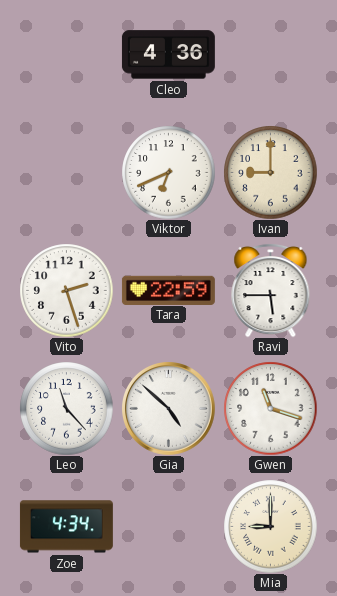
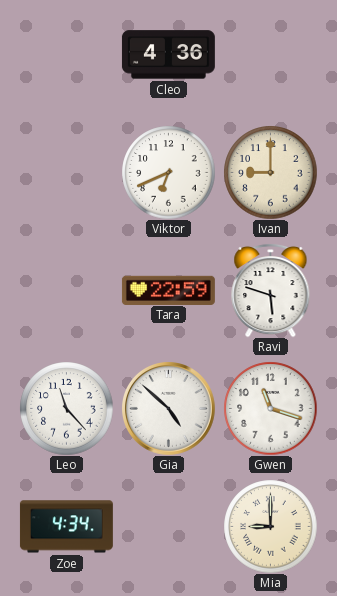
Vito: 2:27 -> none
Ravi: 5:45 -> 5:48
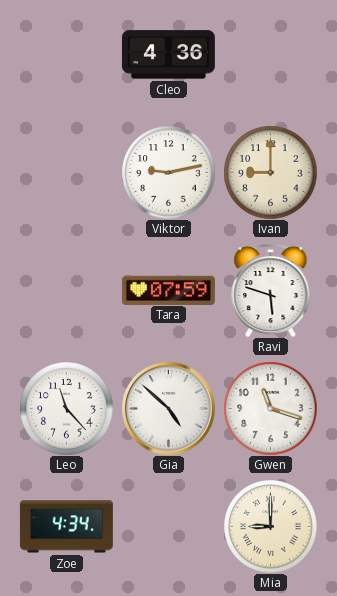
Viktor: 6:41 -> 9:13
Tara: 22:59 -> 07:59
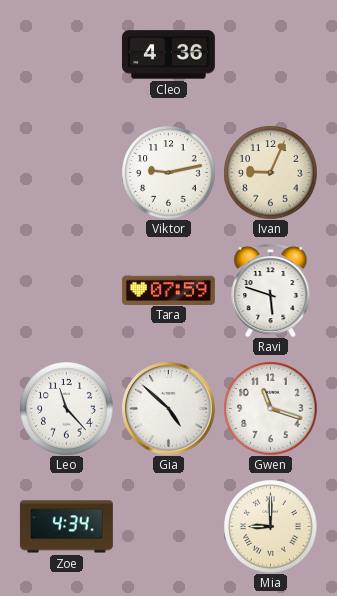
Ivan: 9:00 -> 9:04
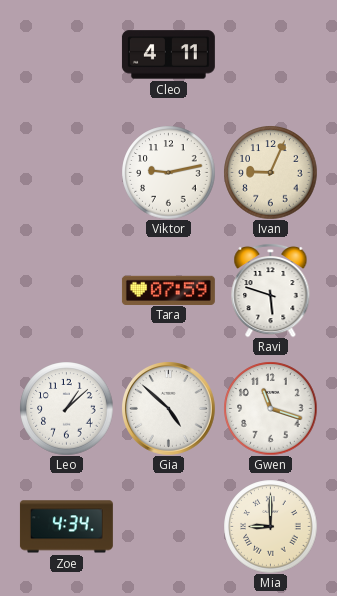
Cleo: 4:36 -> 4:11
Leo: 11:23 -> 1:08
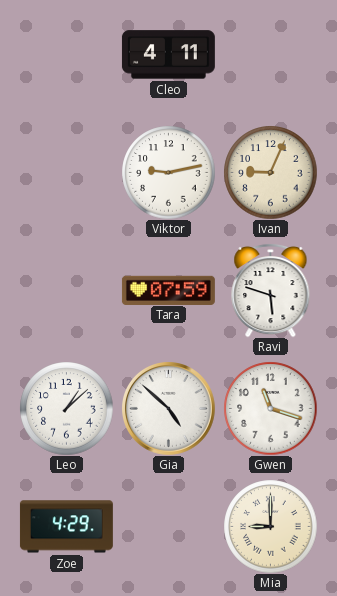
Zoe: 4:34 -> 4:29
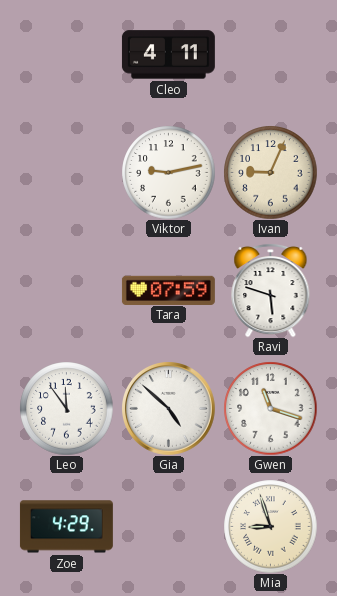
Leo: 1:08 -> 11:54
Mia: 9:00 -> 8:57
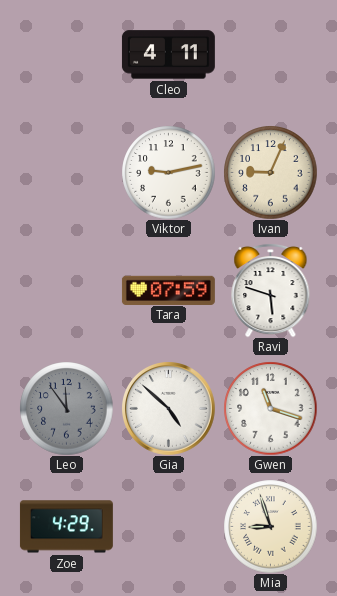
Leo dial: white -> grey
